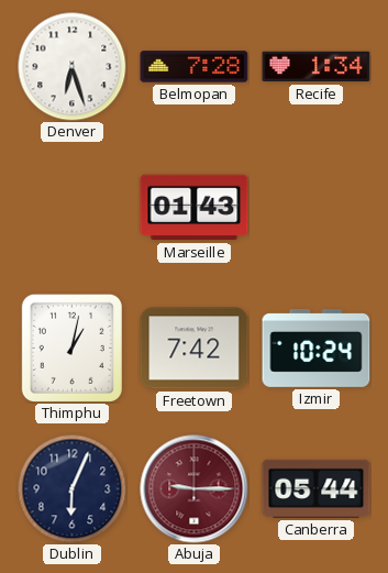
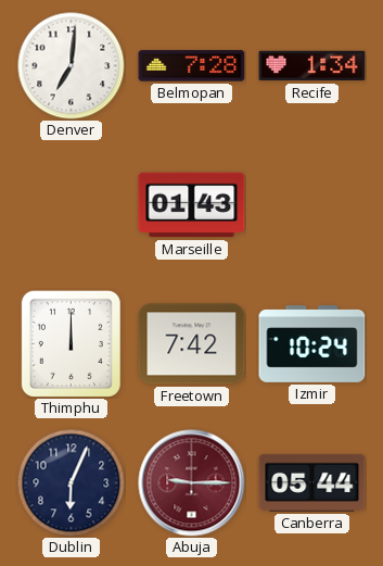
Denver: 6:27 -> 7:01
Thimphu: 1:02 -> 12:00
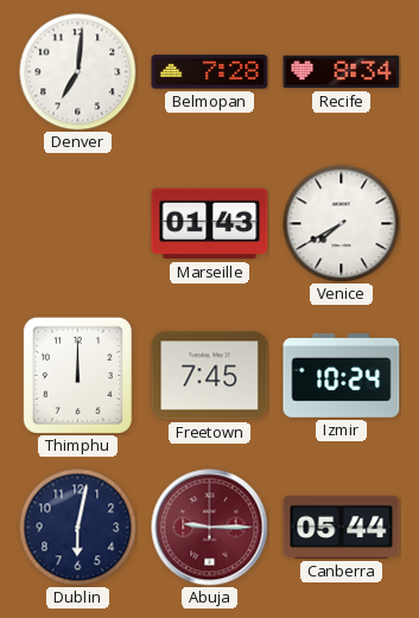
Recife: 1:34 -> 8:34
Venice: none -> 7:40
Freetown: 7:42 -> 7:45
Dublin: 6:04 -> 6:02
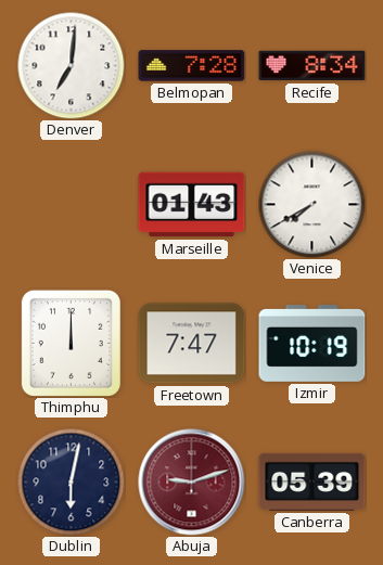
Freetown: 7:45 -> 7:47
Izmir: 10:24 -> 10:19
Abuja: 9:15 -> 9:12
Canberra: 05:44 -> 05:39
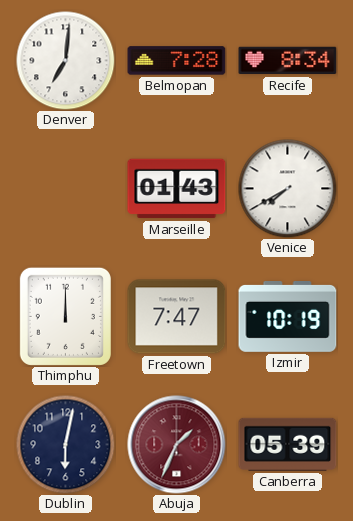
Abuja: 9:12 -> 1:34
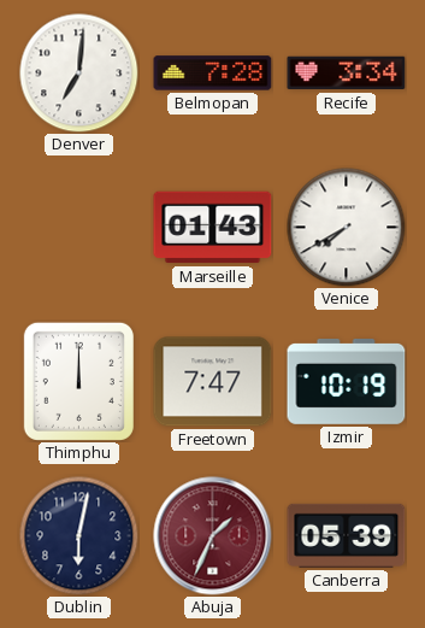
Recife: 8:34 -> 3:34
